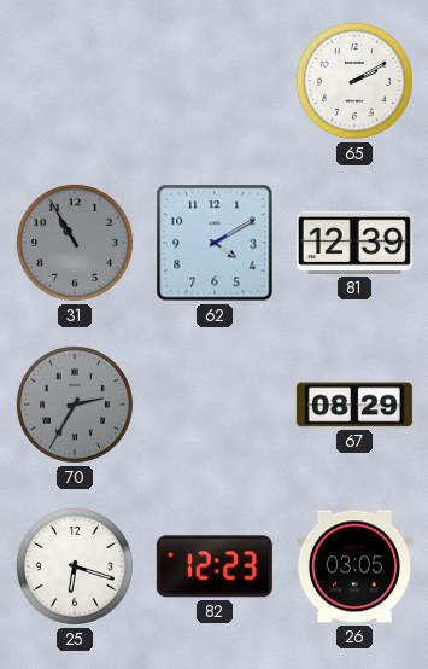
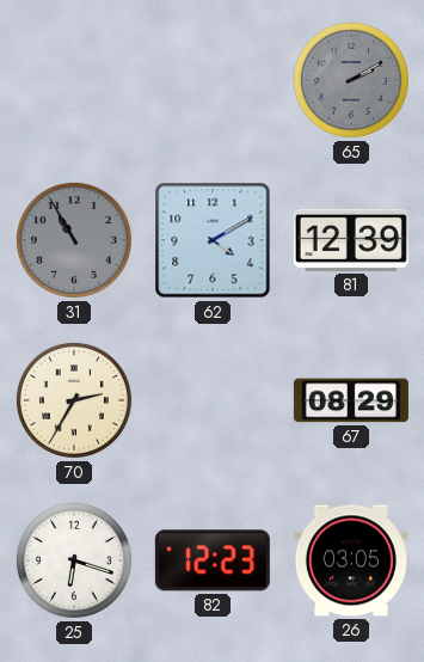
65 dial: white -> grey
70 dial: grey -> cream
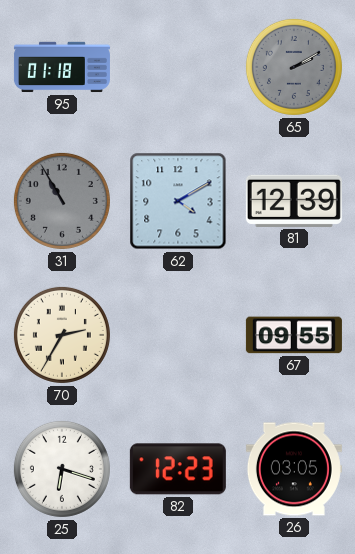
95: none -> 01:18
67: 08:29 -> 09:55
